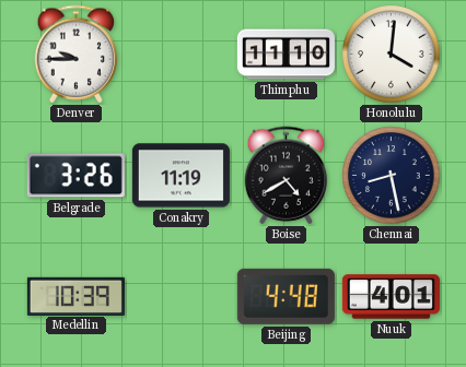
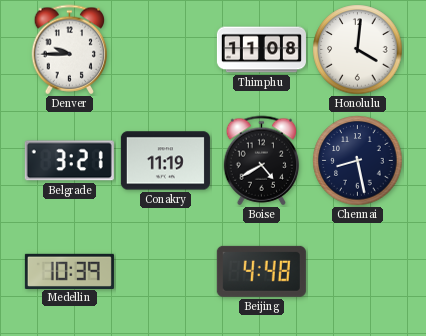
Thimphu: 11:10 -> 11:08
Belgrade: 3:26 -> 3:21
Nuuk: 4:01 -> none
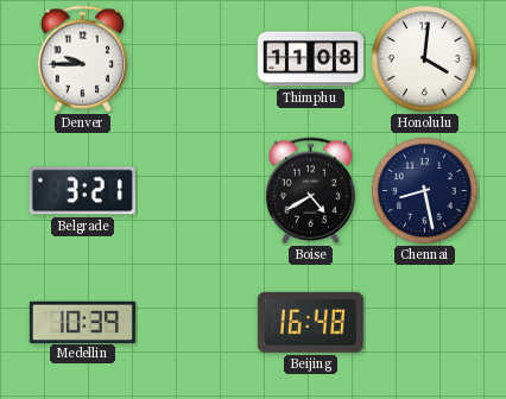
Conakry: 11:19 -> none
Beijing: 4:48 -> 16:48
